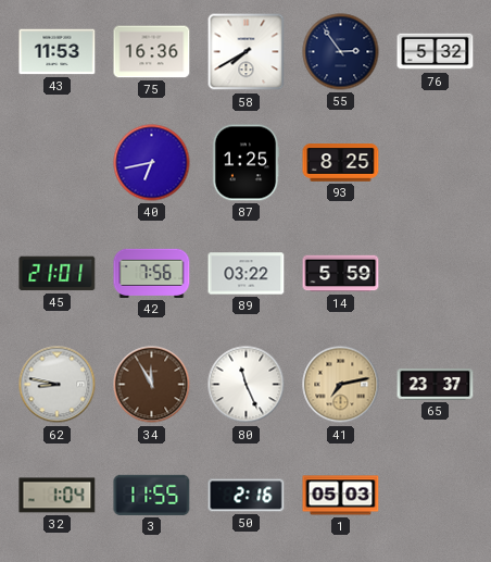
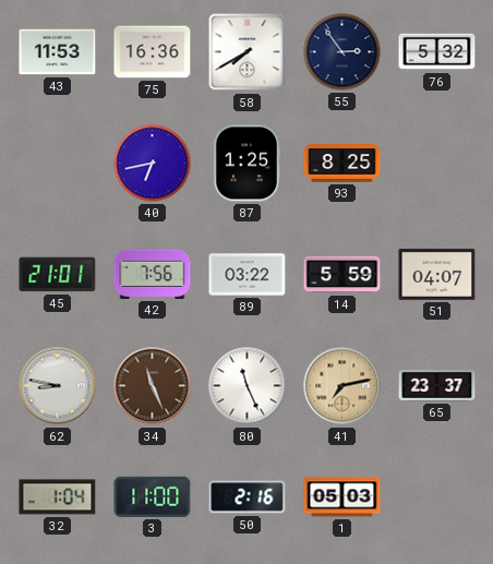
51: none -> 04:07
34: 11:55 -> 11:26
3: 11:55 -> 11:00
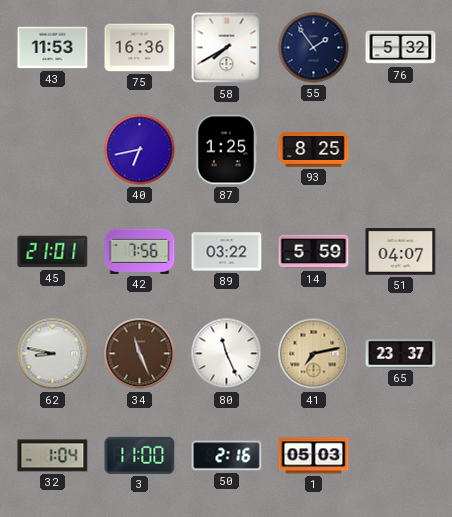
55: 2:54 -> 1:54
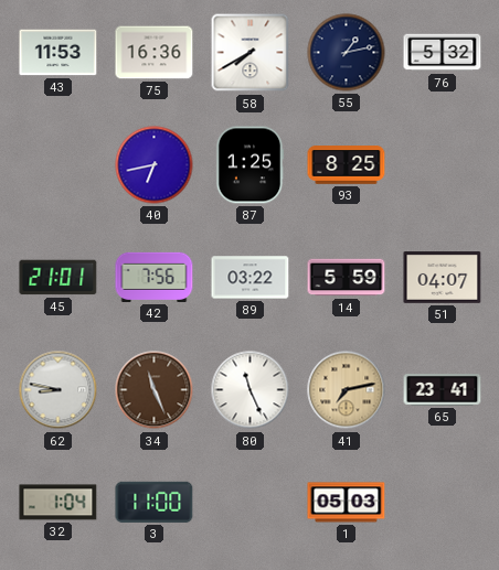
55: 1:54 -> 1:13
65: 23:37 -> 23:41
50: 2:16 -> none
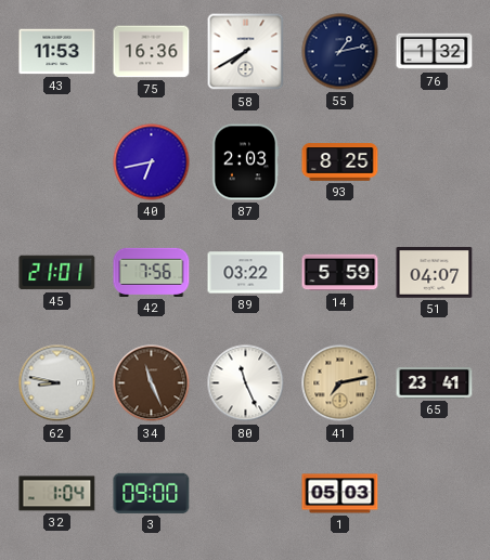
76: 5:32 -> 1:32
87: 1:25 -> 2:03
3: 11:00 -> 09:00
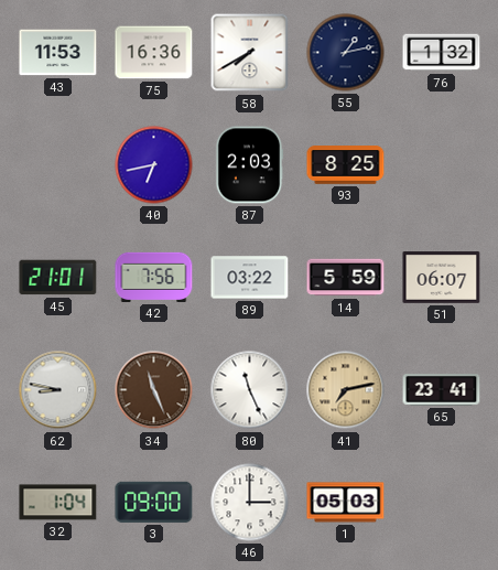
51: 04:07 -> 06:07
46: none -> 3:00
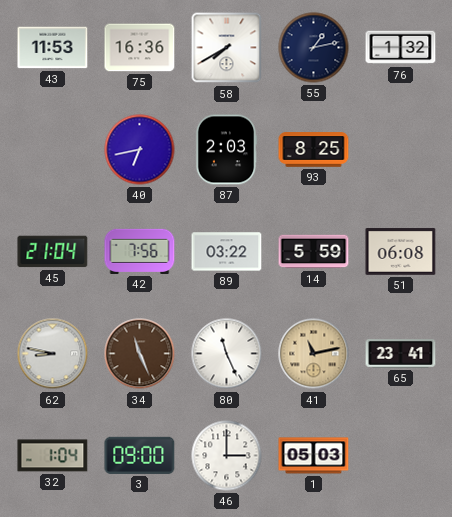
45: 21:01 -> 21:04
51: 06:07 -> 06:08
41: 7:13 -> 11:13
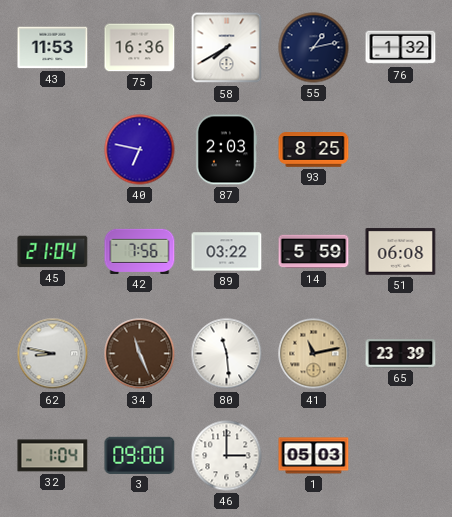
40: 6:43 -> 6:47
80: 11:26 -> 11:29
65: 23:41 -> 23:39
